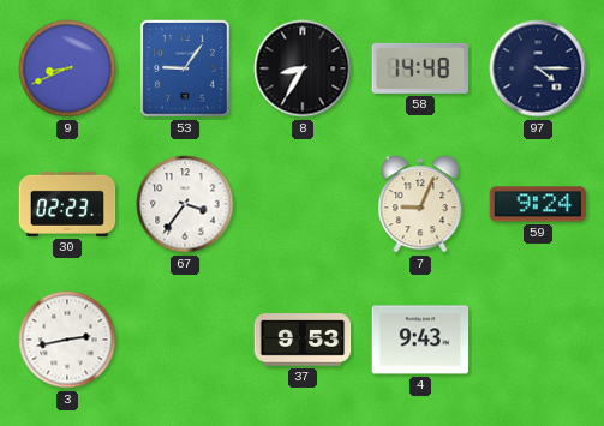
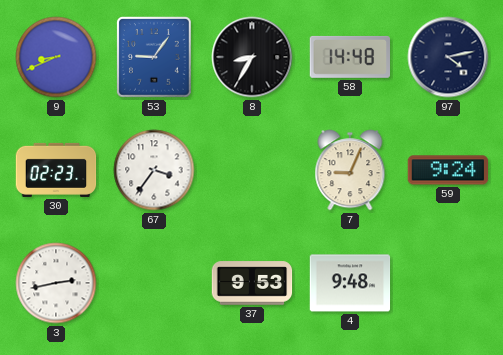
97: 4:15 -> 4:13
4: 9:43 -> 9:48
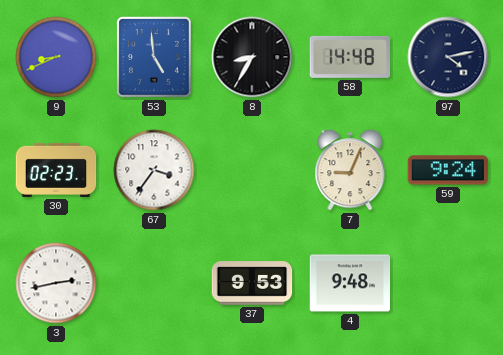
53: 9:06 -> 4:59
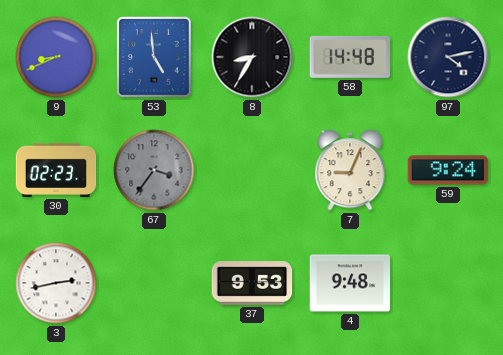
67 dial: white -> grey
